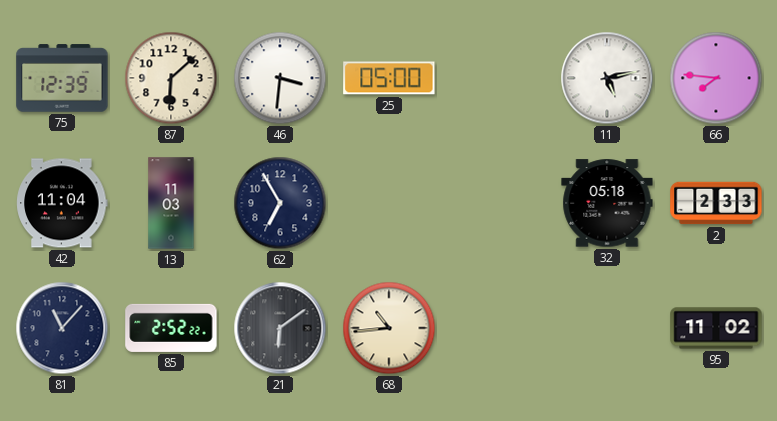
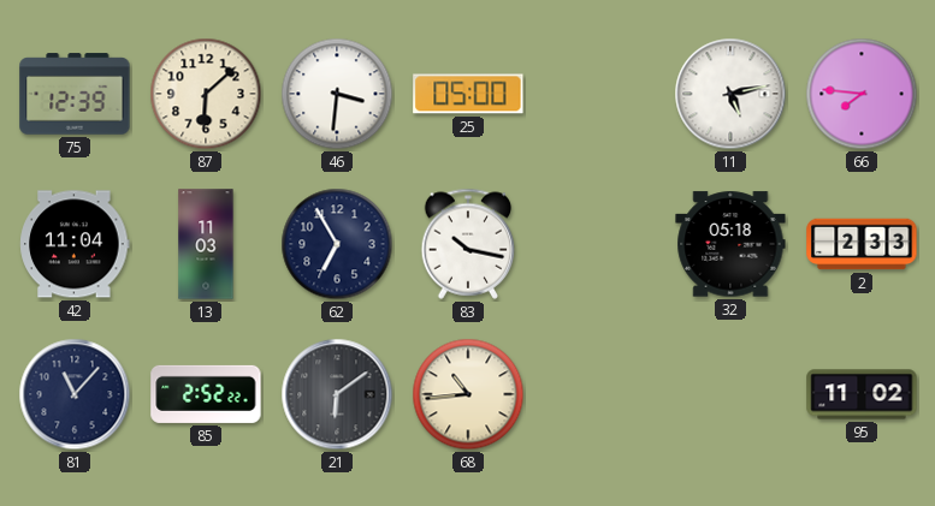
83: none -> 10:17
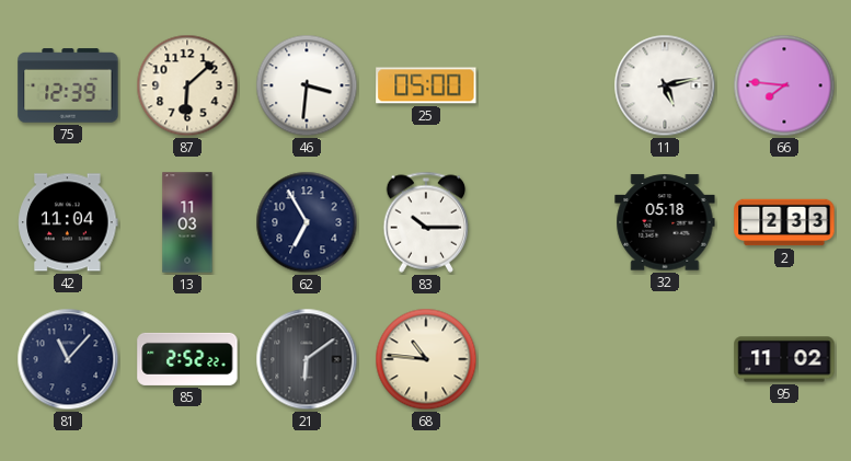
83: 10:17 -> 10:15
68: 10:44 -> 10:46
